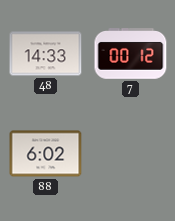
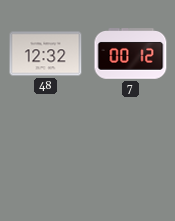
48: 14:33 -> 12:32
88: 6:02 -> none
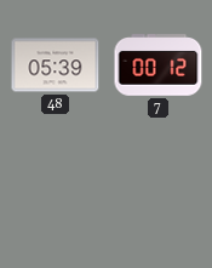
48: 12:32 -> 05:39
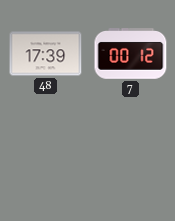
48: 05:39 -> 17:39
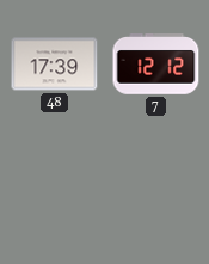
7: 00:12 -> 12:12
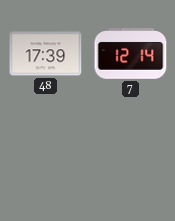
7: 12:12 -> 12:14
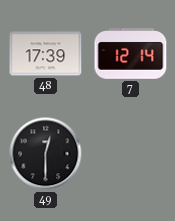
49: none -> 12:30
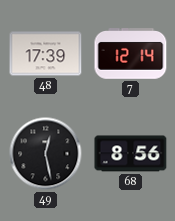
49: 12:30 -> 12:28
68: none -> 8:56
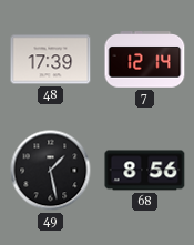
49: 12:28 -> 1:28
